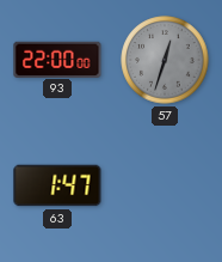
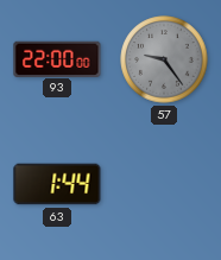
57: 12:33 -> 9:24
63: 1:47 -> 1:44
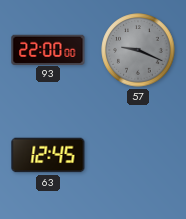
57: 9:24 -> 9:19
63: 1:44 -> 12:45
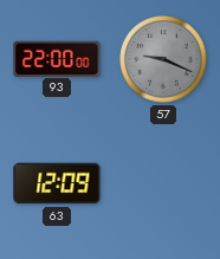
63: 12:45 -> 12:09
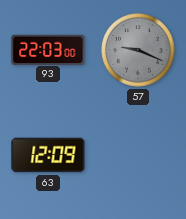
93: 22:00 -> 22:03
